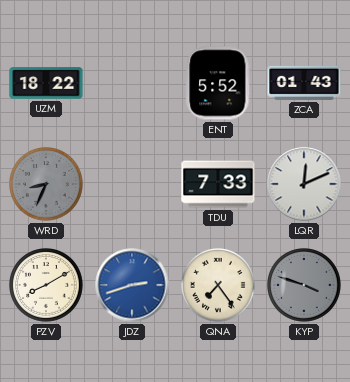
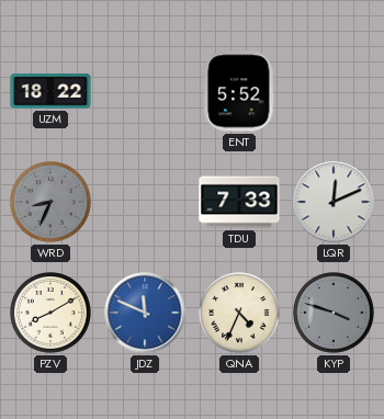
ZCA: 01:43 -> none
JDZ: 2:42 -> 11:49
QNA: 7:24 -> 4:34
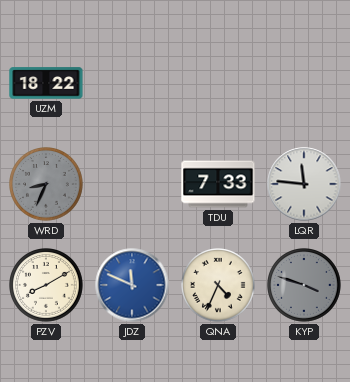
ENT: 5:52 -> none
LQR: 12:11 -> 11:46
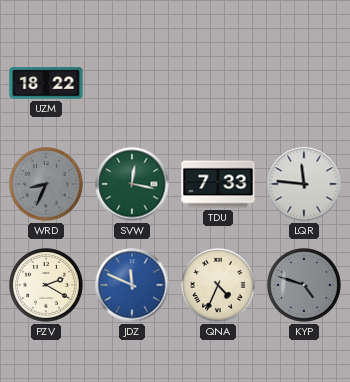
SVW: none -> 12:17
PZV: 8:10 -> 2:20
KYP: 3:48 -> 4:48
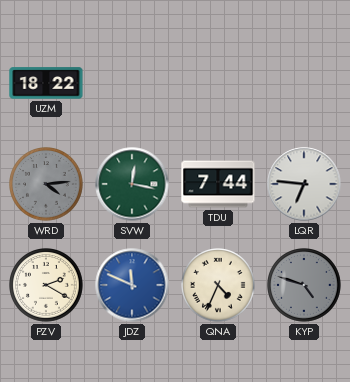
WRD: 8:34 -> 4:14
TDU: 7:33 -> 7:44
LQR: 11:46 -> 6:46
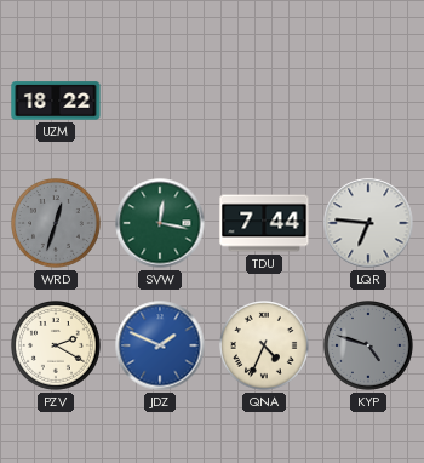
WRD: 4:14 -> 12:33
JDZ: 11:49 -> 1:49
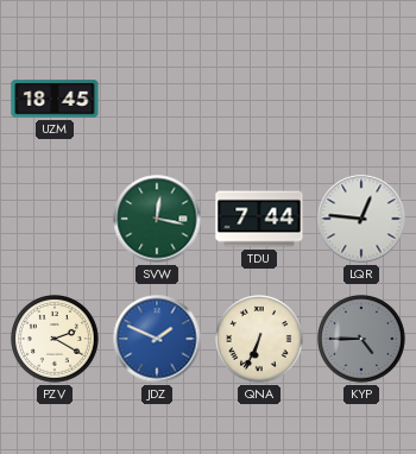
UZM: 18:22 -> 18:45
WRD: 12:33 -> none
LQR: 6:46 -> 12:46
QNA: 4:34 -> 6:34
KYP: 4:48 -> 4:45
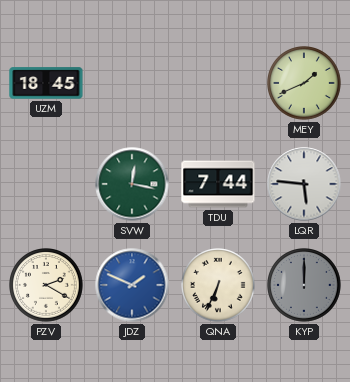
MEY: none -> 1:41
LQR: 12:46 -> 5:46
KYP: 4:45 -> 12:00
